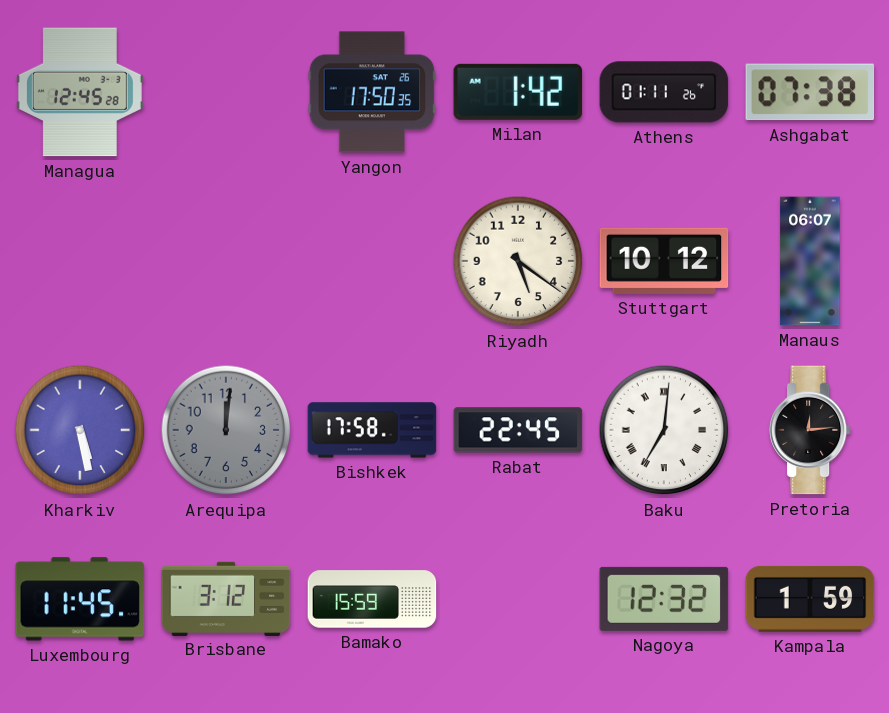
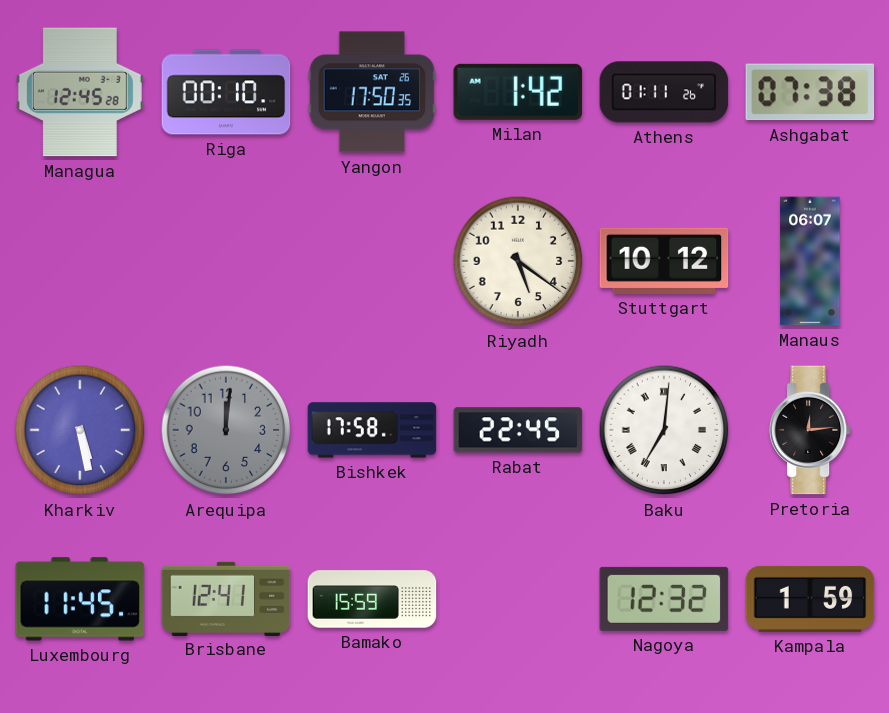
Riga: none -> 00:10
Brisbane: 3:12 -> 12:41
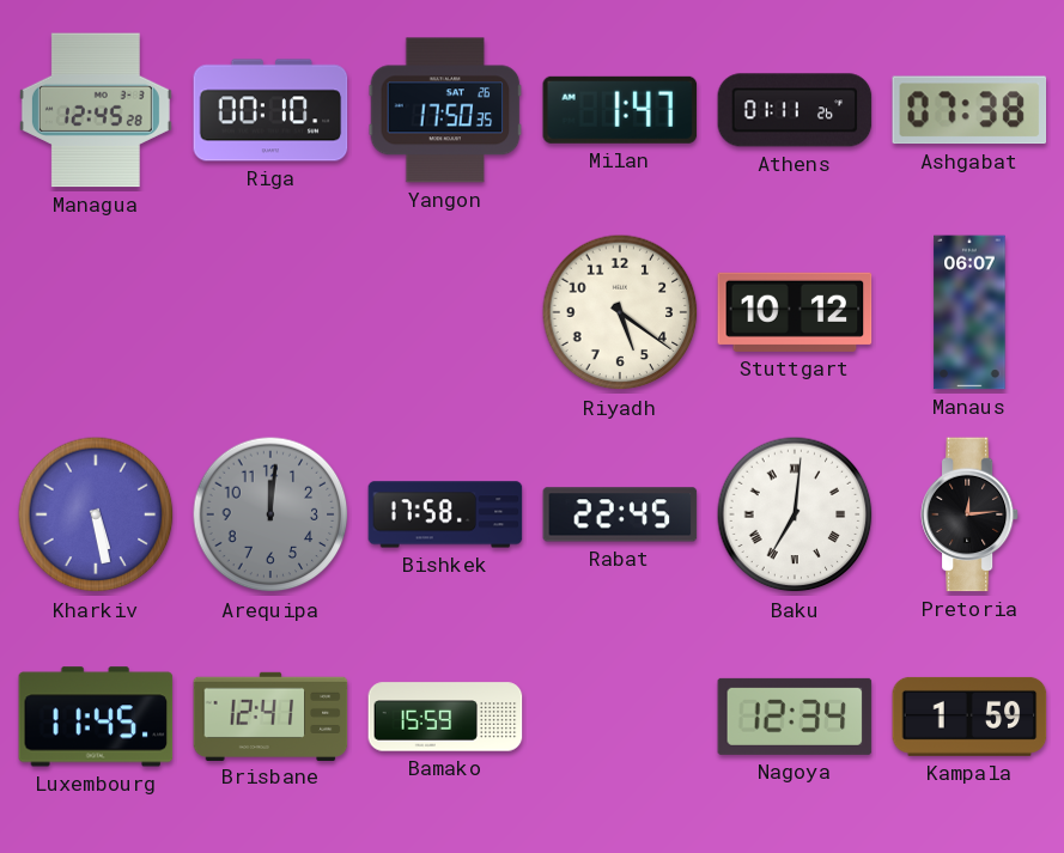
Milan: 1:42 -> 1:47
Nagoya: 12:32 -> 12:34
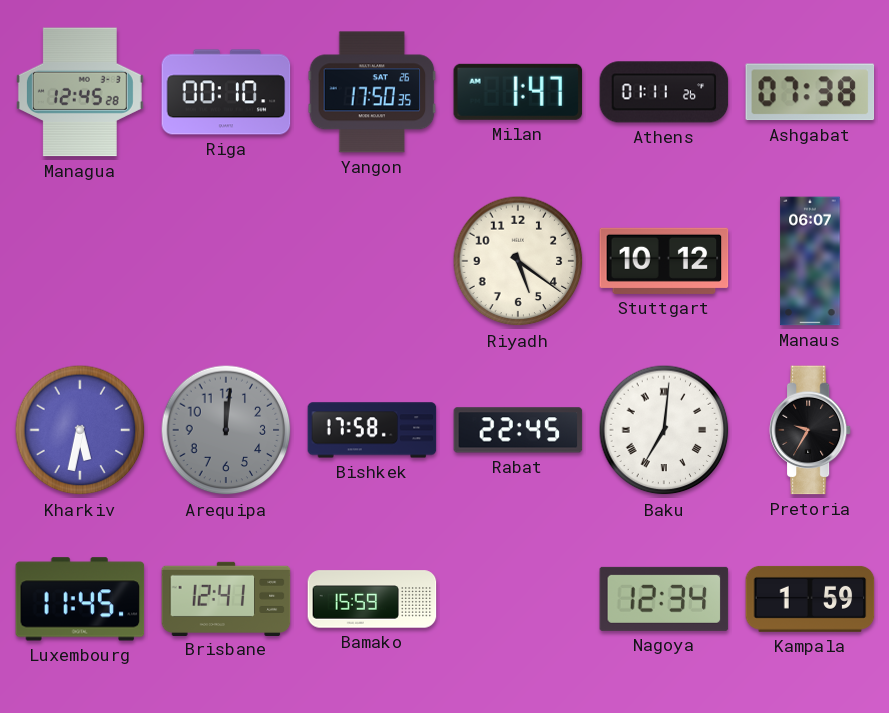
Kharkiv: 5:28 -> 5:32
Pretoria: 12:14 -> 9:35
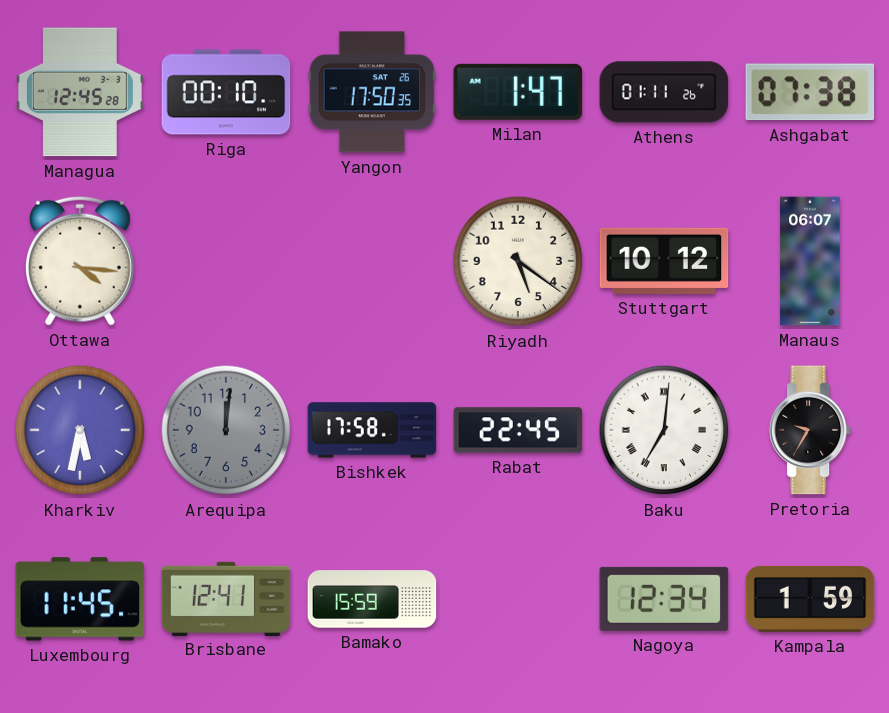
Ottawa: none -> 4:16
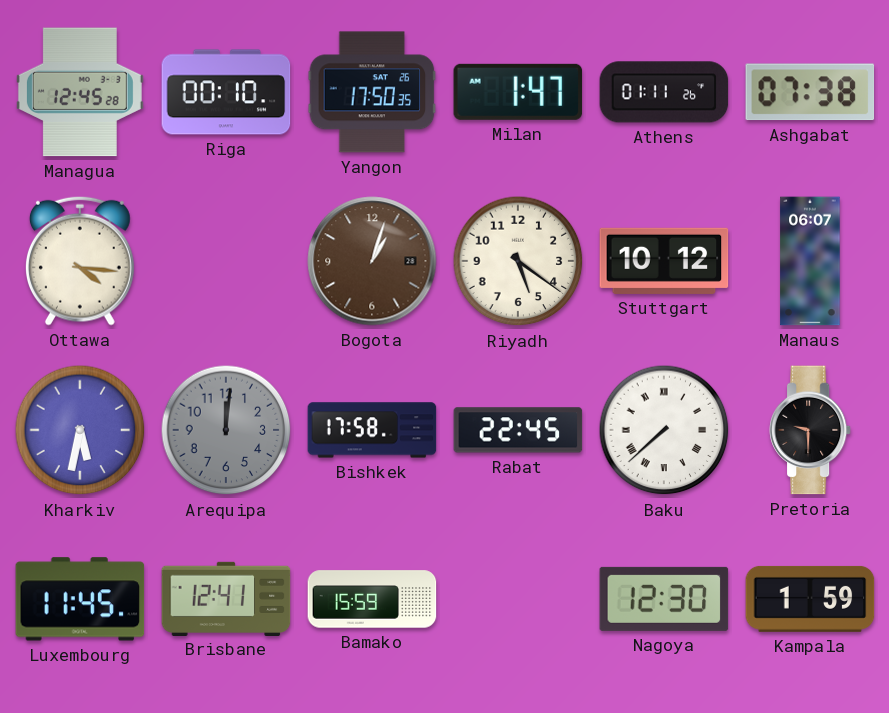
Bogota: none -> 1:03
Baku: 7:01 -> 7:38
Pretoria: 9:35 -> 9:30
Nagoya: 12:34 -> 12:30
